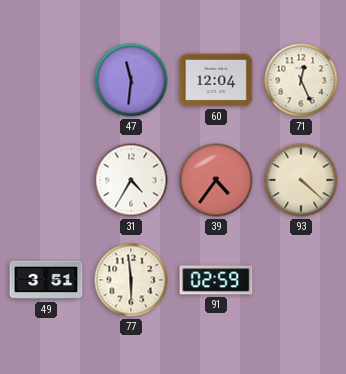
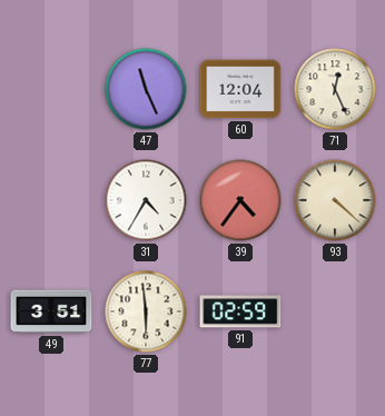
47: 11:31 -> 11:26
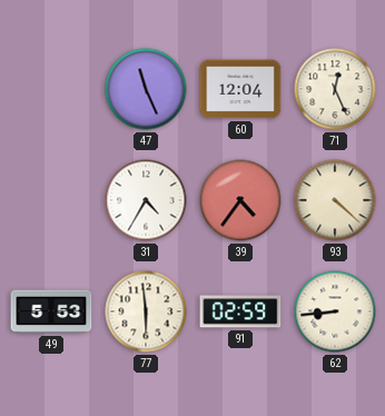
49: 3:51 -> 5:53
62: none -> 8:44
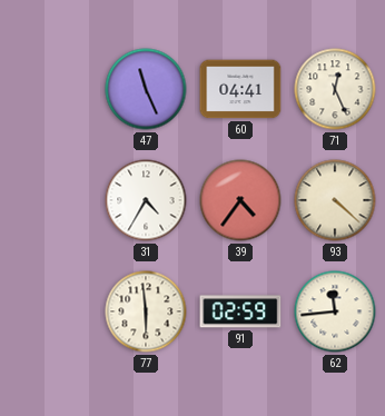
60: 12:04 -> 04:41
49: 5:53 -> none
62: 8:44 -> 11:44
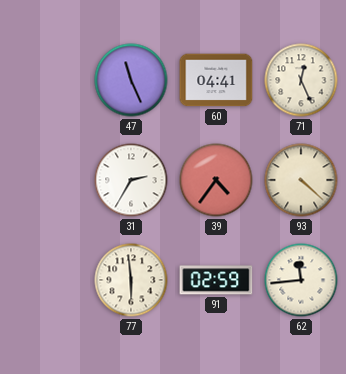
31: 4:35 -> 2:35
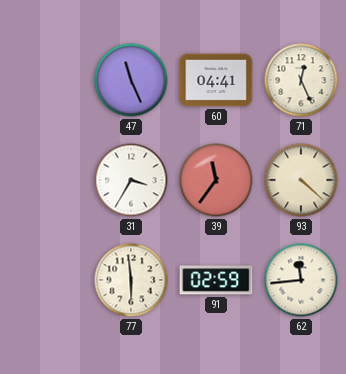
31: 2:35 -> 3:35
39: 4:36 -> 11:36
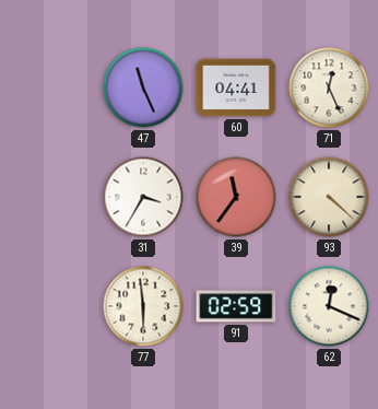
62: 11:44 -> 12:19
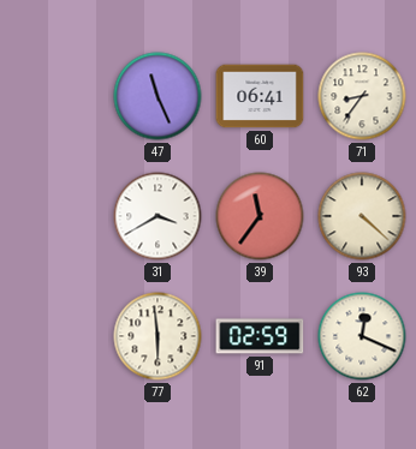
60: 04:41 -> 06:41
71: 12:26 -> 8:36
31: 3:35 -> 3:40
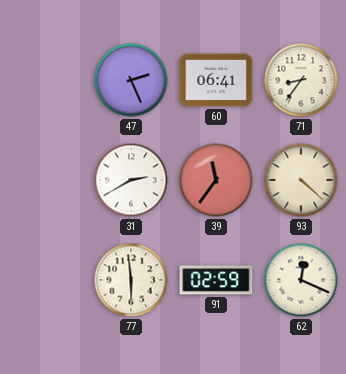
47: 11:26 -> 2:26
31: 3:40 -> 2:40
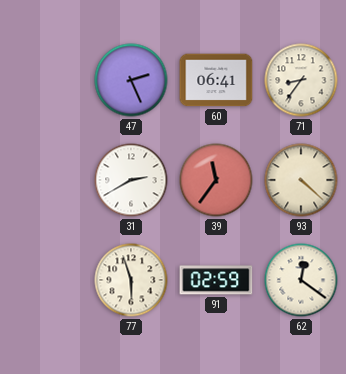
77: 5:59 -> 5:57
62: 12:19 -> 12:21
